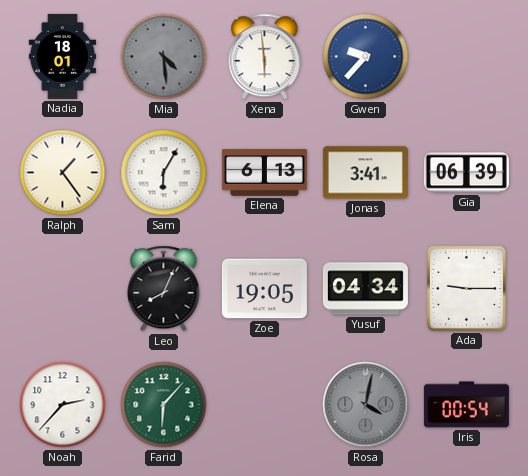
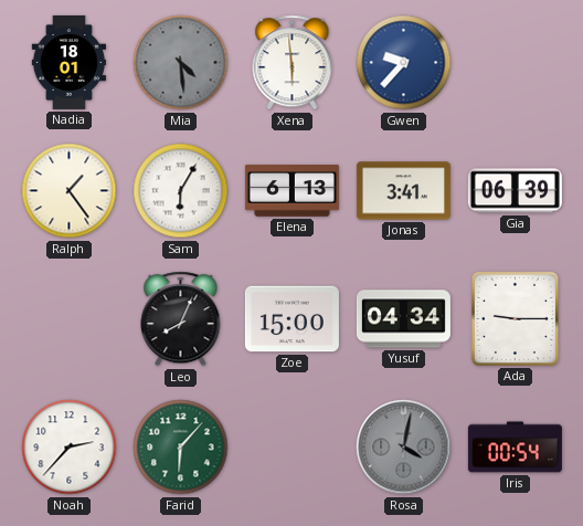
Zoe: 19:05 -> 15:00
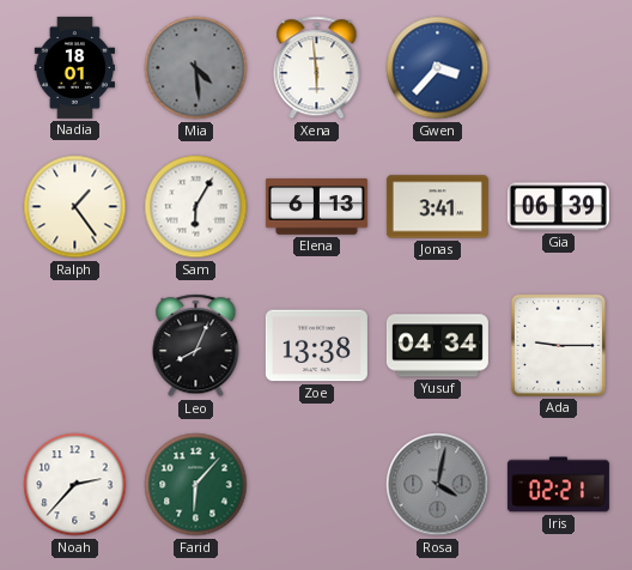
Gwen: 9:37 -> 3:37
Zoe: 15:00 -> 13:38
Iris: 00:54 -> 02:21
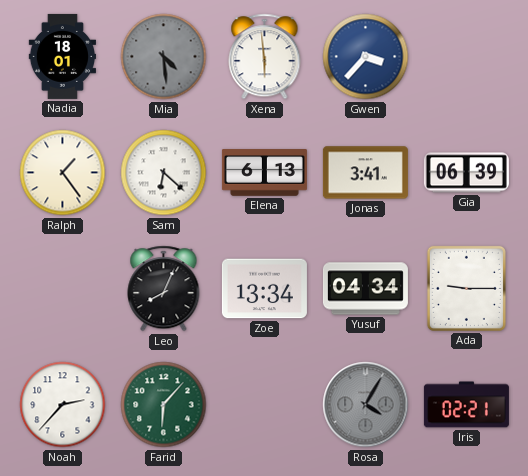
Sam: 6:05 -> 6:22
Zoe: 13:38 -> 13:34
Rosa: 4:02 -> 4:05
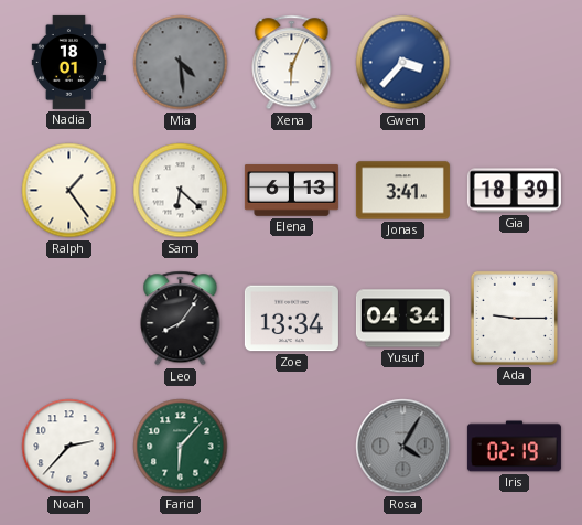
Xena: 5:59 -> 6:04
Gia: 06:39 -> 18:39
Leo: 8:04 -> 8:06
Iris: 02:21 -> 02:19
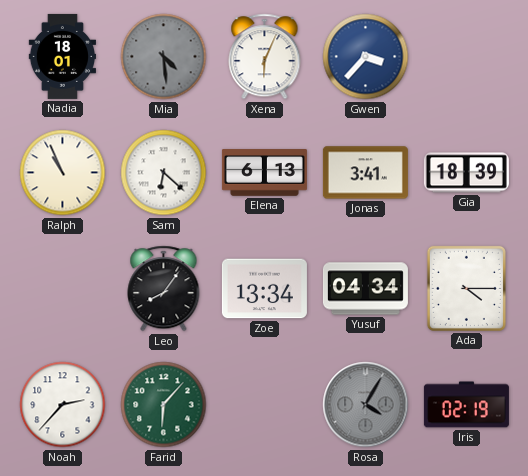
Ralph: 1:24 -> 10:56
Ada: 9:15 -> 4:15
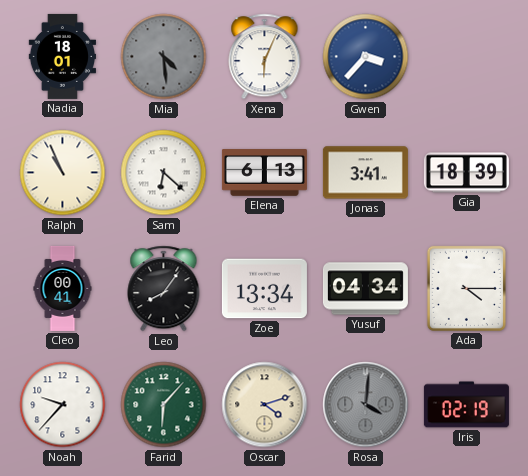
Cleo: none -> 00:41
Noah: 2:37 -> 9:37
Oscar: none -> 4:12
Rosa: 4:05 -> 4:01
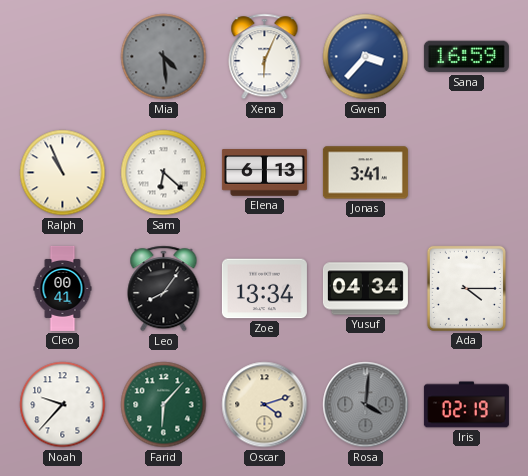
Nadia: 18:01 -> none
Sana: none -> 16:59
Gia: 18:39 -> none
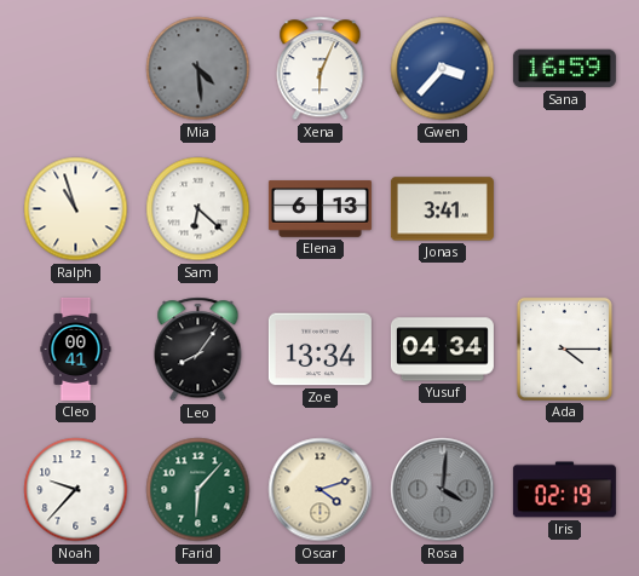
Ralph: 10:56 -> 10:57
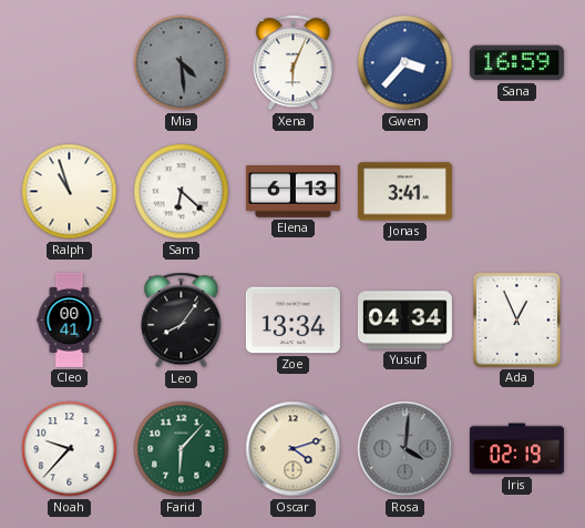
Ada: 4:15 -> 12:56
